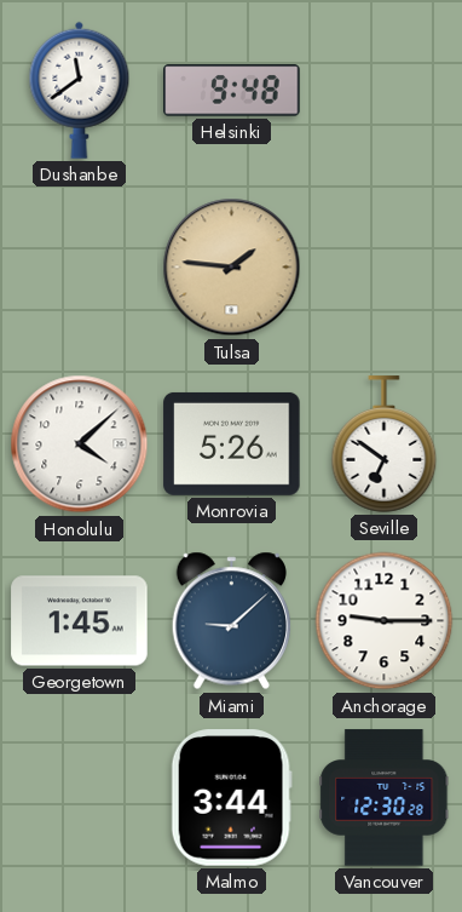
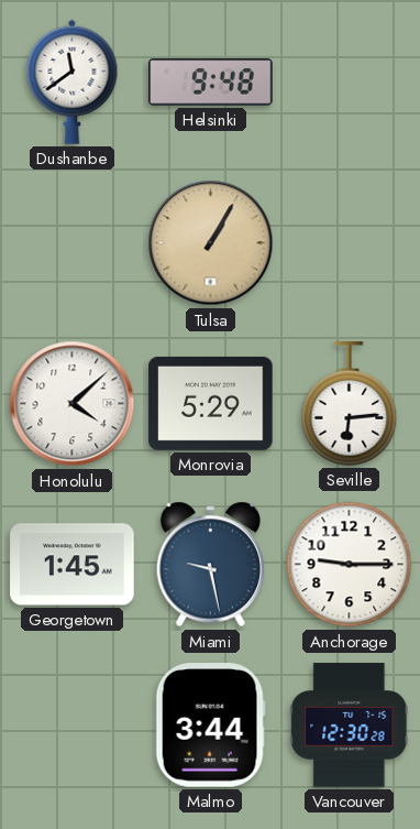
Tulsa: 1:46 -> 1:05
Monrovia: 5:26 -> 5:29
Seville: 6:51 -> 6:14
Miami: 9:08 -> 9:28
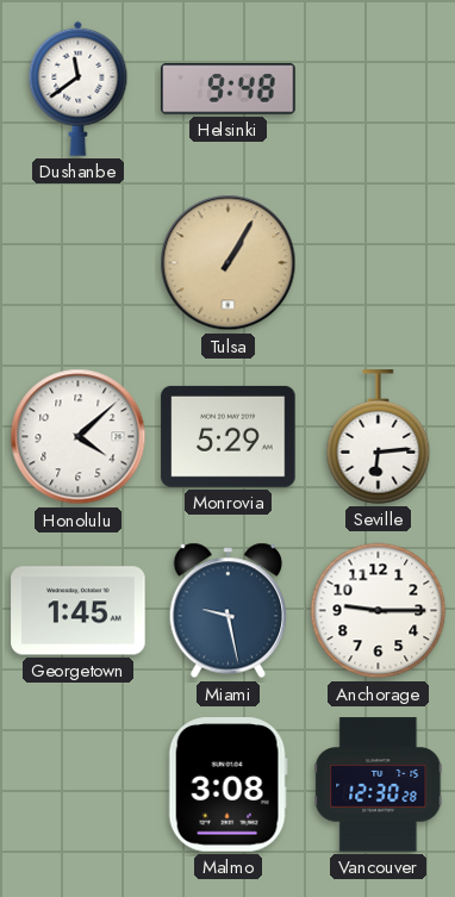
Malmo: 3:44 -> 3:08
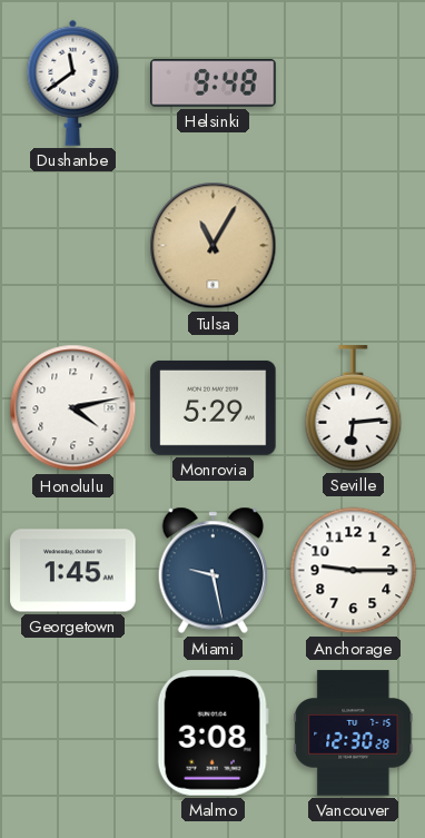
Tulsa: 1:05 -> 11:05
Honolulu: 4:08 -> 4:13
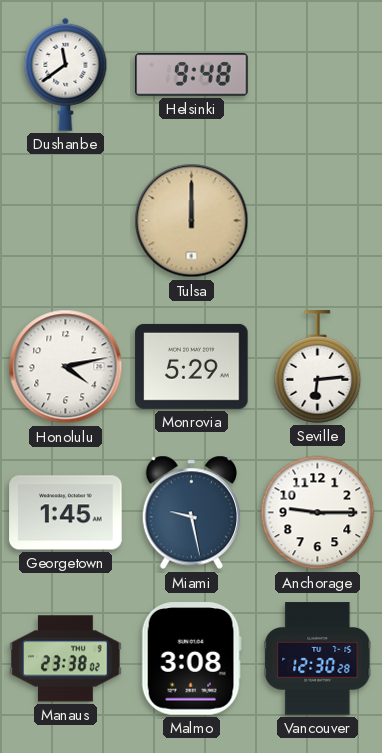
Tulsa: 11:05 -> 12:00
Manaus: none -> 23:38
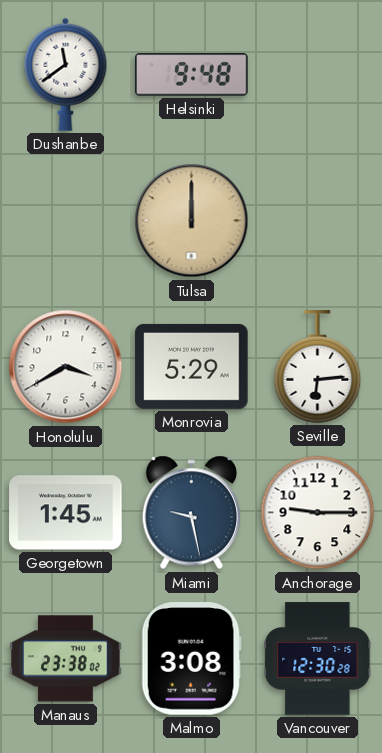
Honolulu: 4:13 -> 3:40
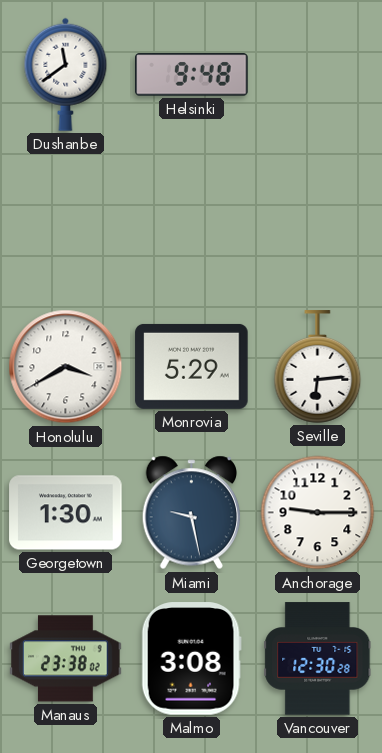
Tulsa: 12:00 -> none
Georgetown: 1:45 -> 1:30
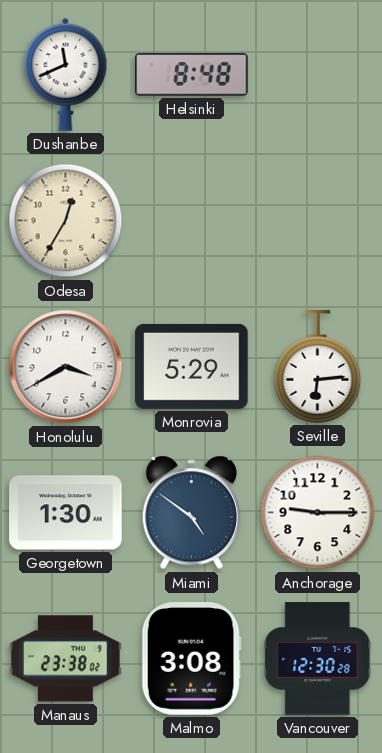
Dushanbe: 11:39 -> 11:41
Helsinki: 9:48 -> 8:48
Odesa: none -> 12:35
Miami: 9:28 -> 4:51
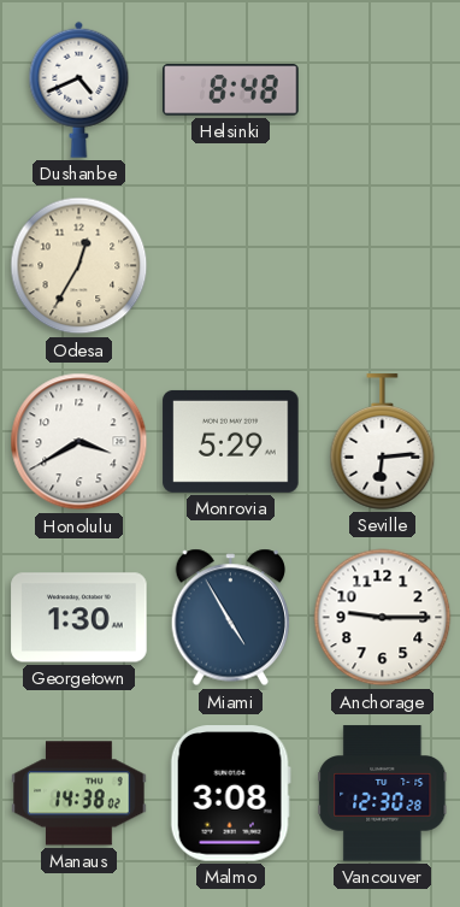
Dushanbe: 11:41 -> 4:41
Miami: 4:51 -> 4:55
Manaus: 23:38 -> 14:38
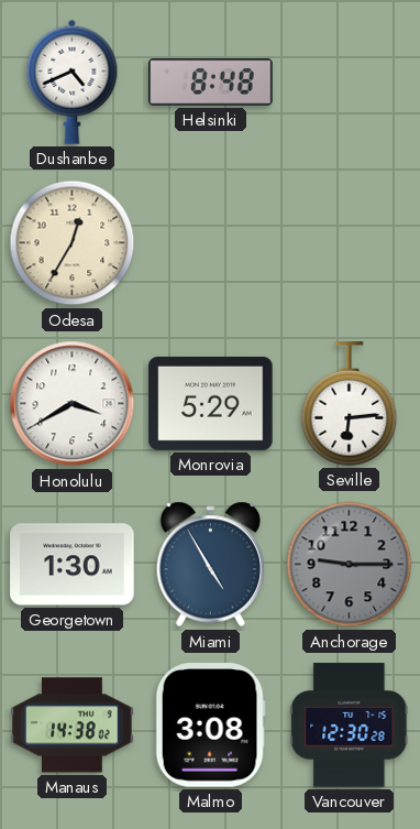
Anchorage dial: white -> grey
